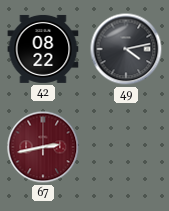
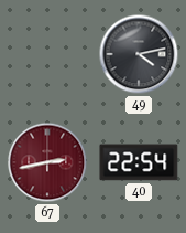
42: 08:22 -> none
40: none -> 22:54
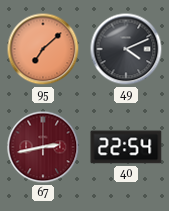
95: none -> 7:08
49: 4:13 -> 4:11
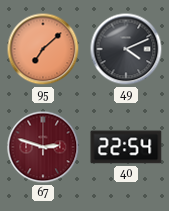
67: 2:43 -> 2:48
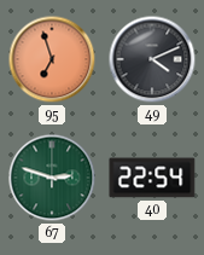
95: 7:08 -> 6:57
67 dial: burgundy -> green
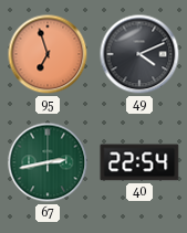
67: 2:48 -> 2:43
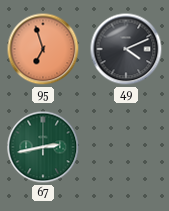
40: 22:54 -> none
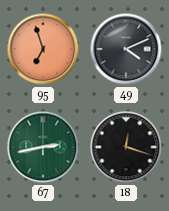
18: none -> 12:18
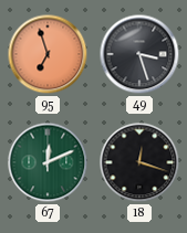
49: 4:11 -> 3:27
67: 2:43 -> 12:11
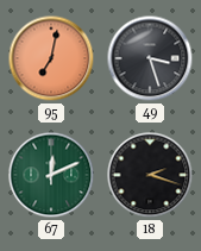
95: 6:57 -> 7:02
18: 12:18 -> 2:18
